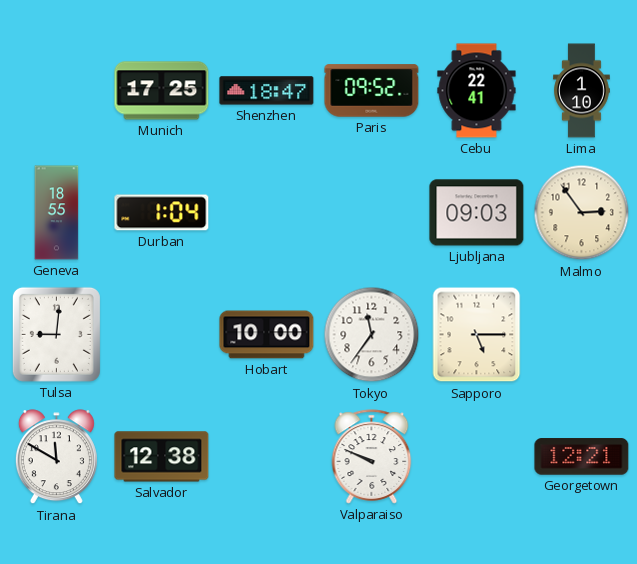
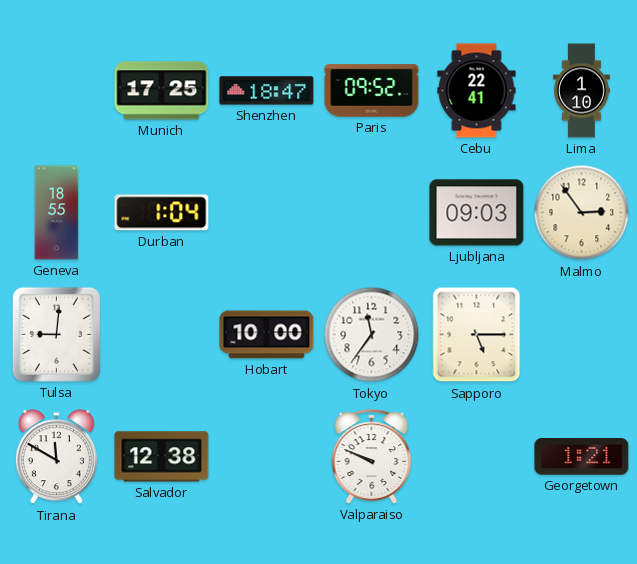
Georgetown: 12:21 -> 1:21
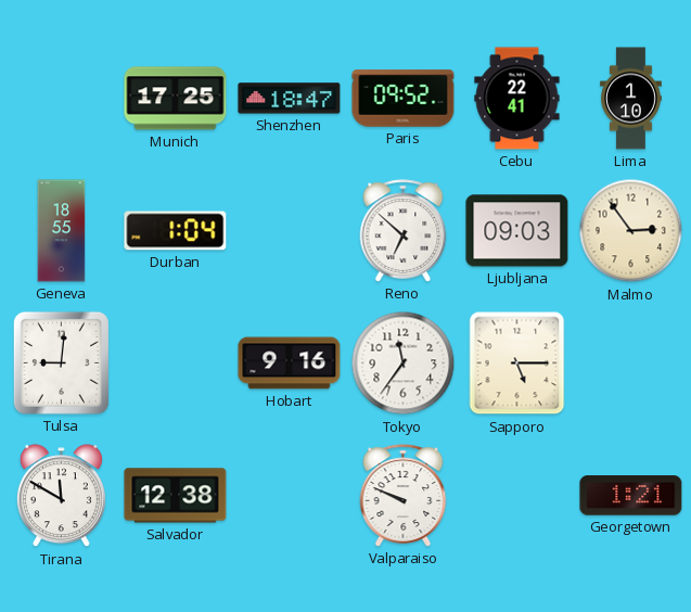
Reno: none -> 6:52
Hobart: 10:00 -> 9:16
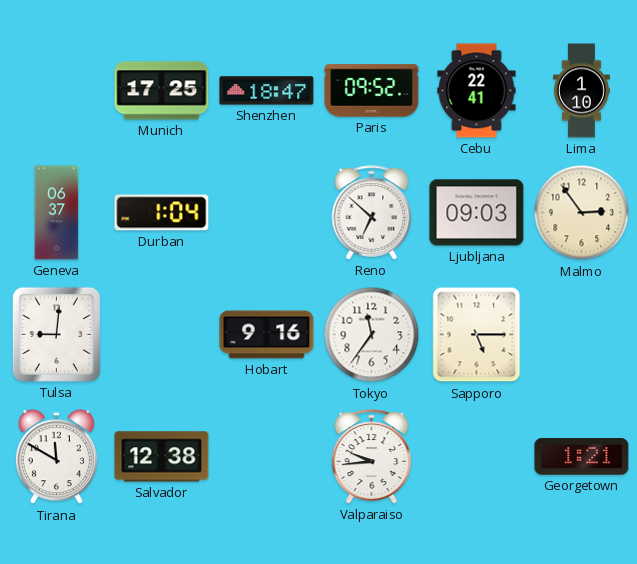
Geneva: 18:55 -> 06:37
Valparaiso: 9:49 -> 9:44
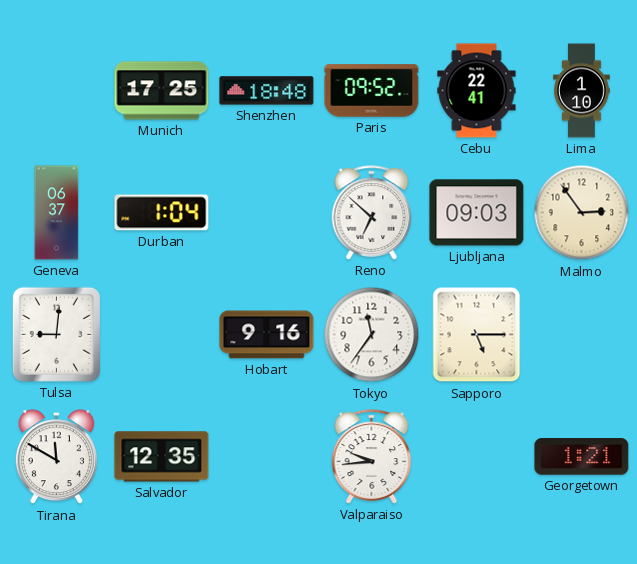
Shenzhen: 18:47 -> 18:48
Salvador: 12:38 -> 12:35
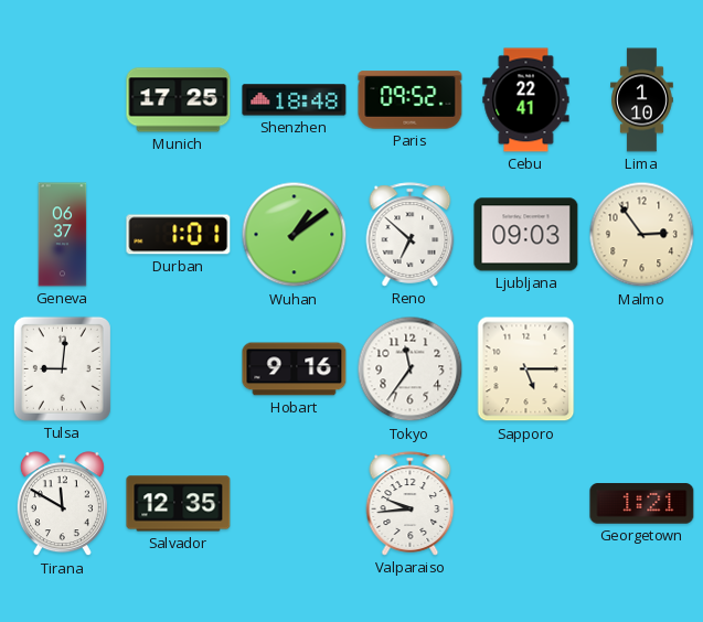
Durban: 1:04 -> 1:01
Wuhan: none -> 1:09
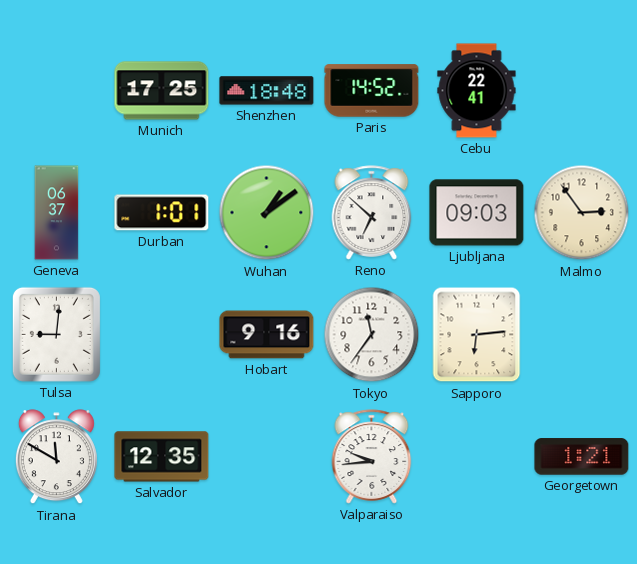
Paris: 09:52 -> 14:52
Lima: 1:10 -> none
Sapporo: 5:15 -> 6:14
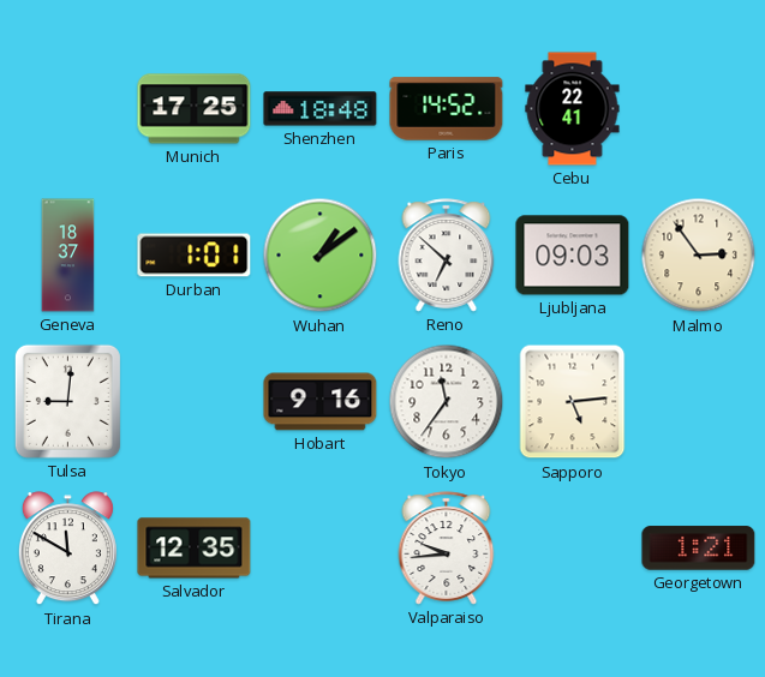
Geneva: 06:37 -> 18:37
Sapporo: 6:14 -> 5:14
